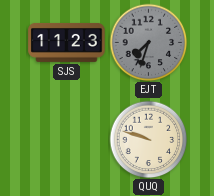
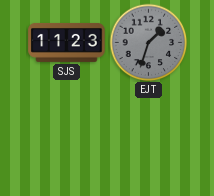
EJT: 7:33 -> 1:33
QUQ: 9:48 -> none
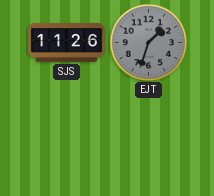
SJS: 11:23 -> 11:26
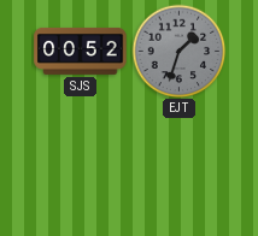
SJS: 11:26 -> 00:52
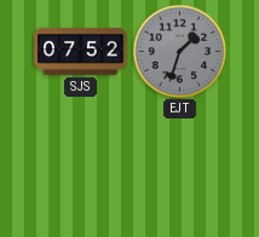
SJS: 00:52 -> 07:52
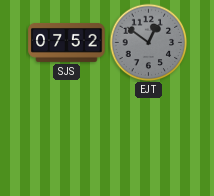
EJT: 1:33 -> 12:51
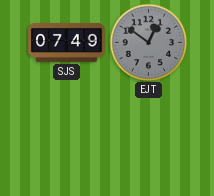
SJS: 07:52 -> 07:49
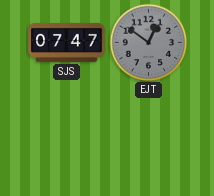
SJS: 07:49 -> 07:47
